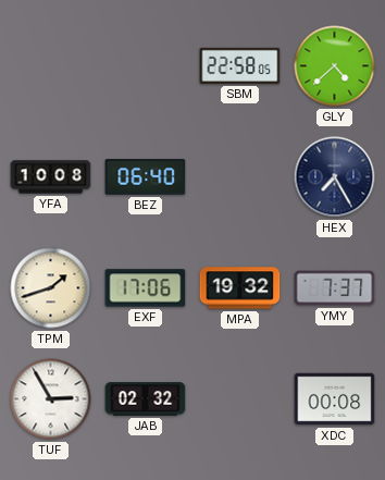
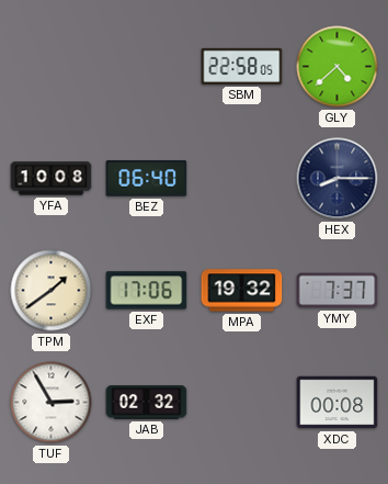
HEX: 7:25 -> 8:15
TPM: 1:42 -> 1:39
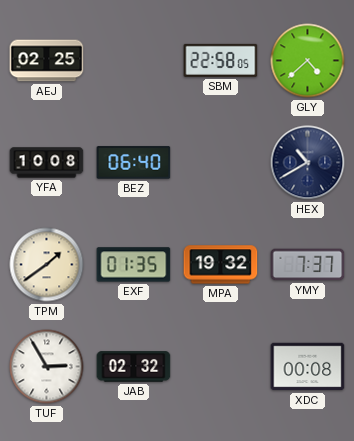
AEJ: none -> 02:25
HEX: 8:15 -> 10:40
EXF: 17:06 -> 01:35
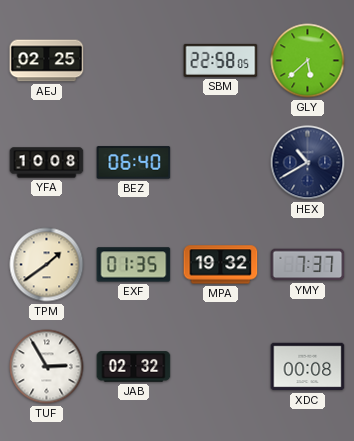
GLY: 4:38 -> 5:38
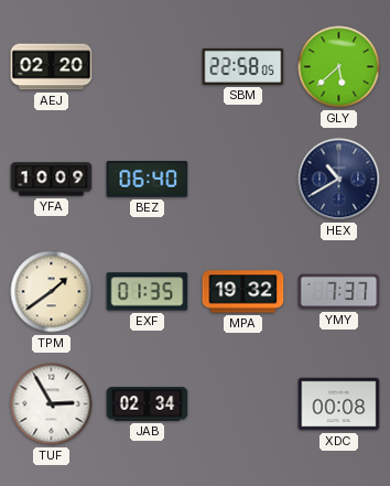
AEJ: 02:25 -> 02:20
YFA: 10:08 -> 10:09
JAB: 02:32 -> 02:34
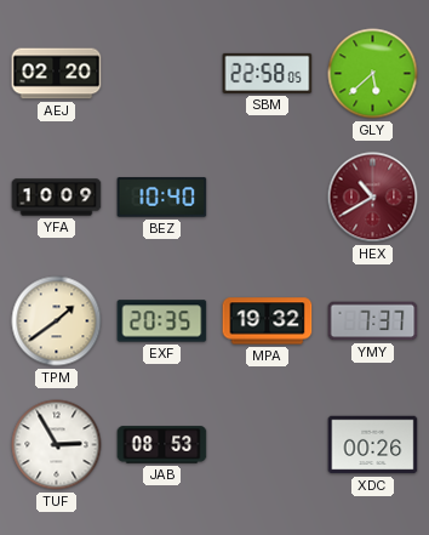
BEZ: 06:40 -> 10:40
HEX dial: navy -> burgundy
EXF: 01:35 -> 20:35
JAB: 02:34 -> 08:53
XDC: 00:08 -> 00:26
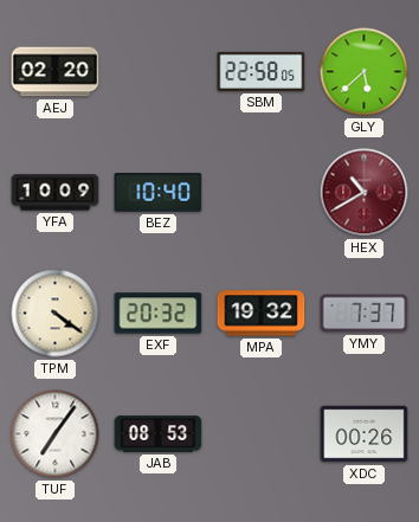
TPM: 1:39 -> 4:21
EXF: 20:35 -> 20:32
TUF: 2:55 -> 7:06
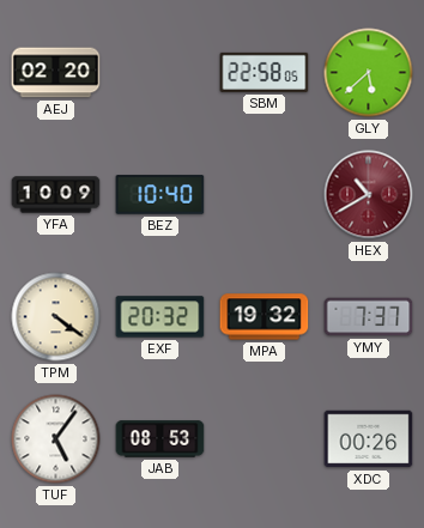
TUF: 7:06 -> 5:06
